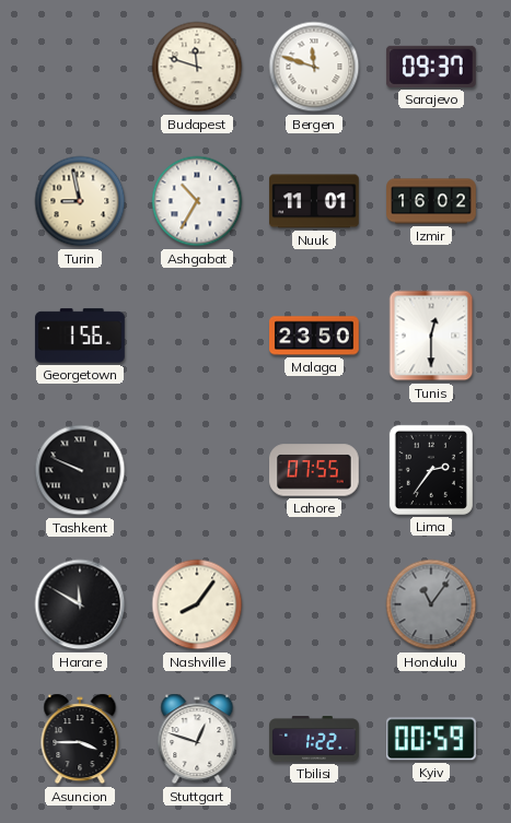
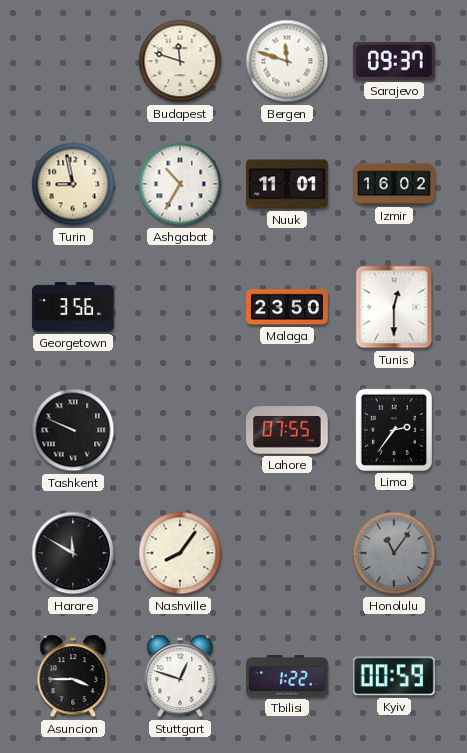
Georgetown: 1:56 -> 3:56
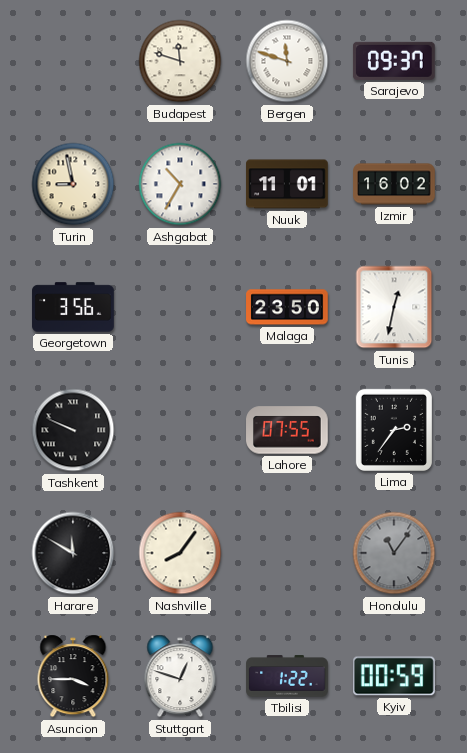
Tunis: 12:30 -> 12:32
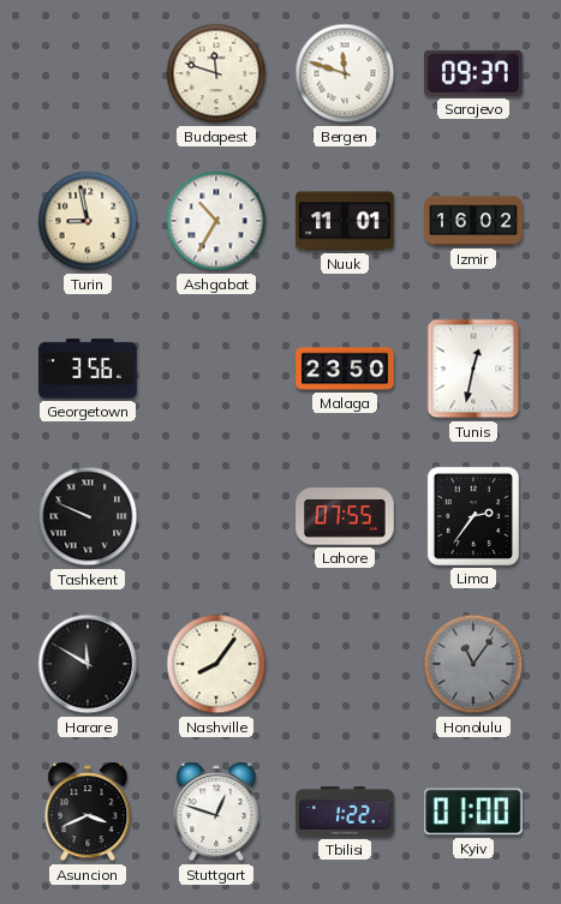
Asuncion: 3:45 -> 3:41
Kyiv: 00:59 -> 01:00
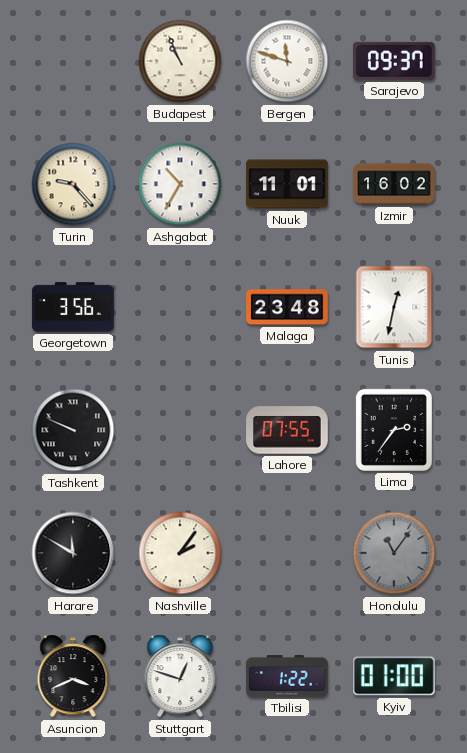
Budapest: 11:48 -> 10:56
Turin: 8:58 -> 9:23
Malaga: 23:50 -> 23:48
Nashville: 8:06 -> 2:06
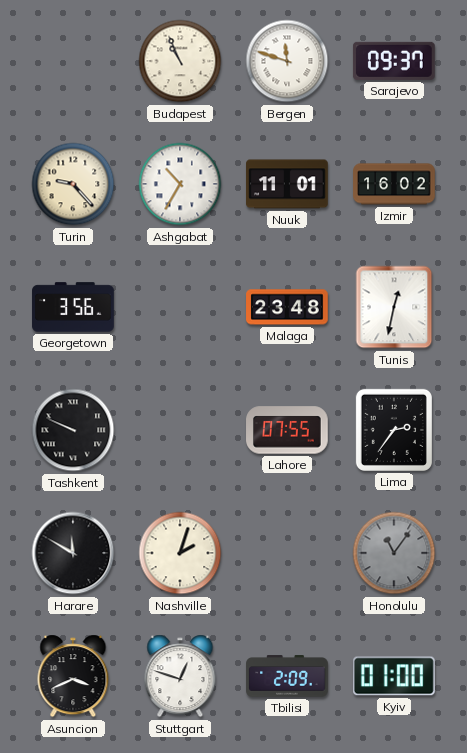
Nashville: 2:06 -> 2:03
Tbilisi: 1:22 -> 2:09
